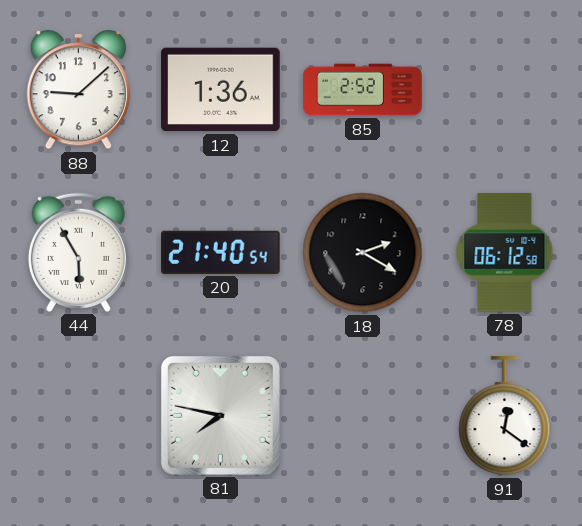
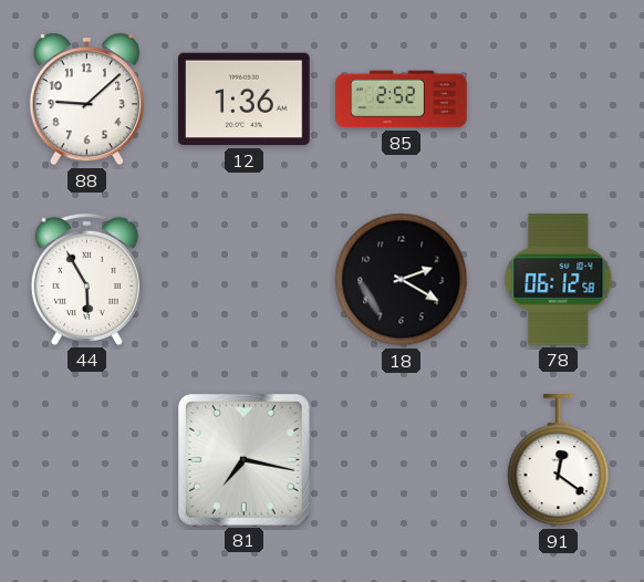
20: 21:40 -> none
81: 7:47 -> 7:17
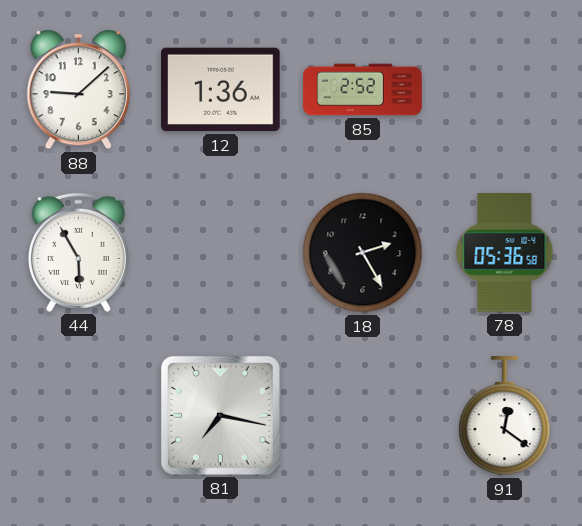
18: 2:20 -> 2:25
78: 06:12 -> 05:36
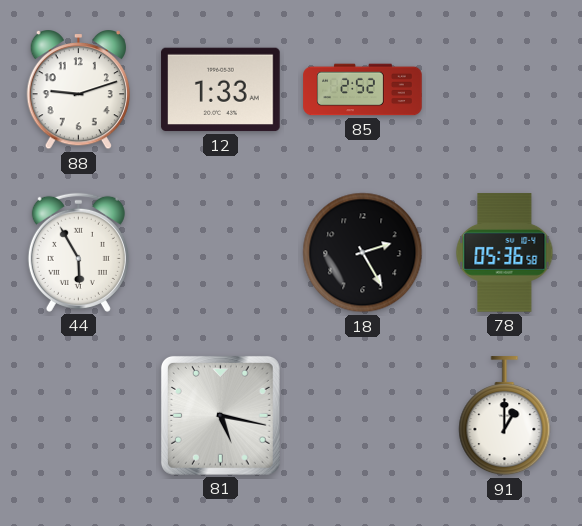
88: 9:08 -> 9:12
12: 1:36 -> 1:33
81: 7:17 -> 5:17
91: 12:21 -> 1:00
